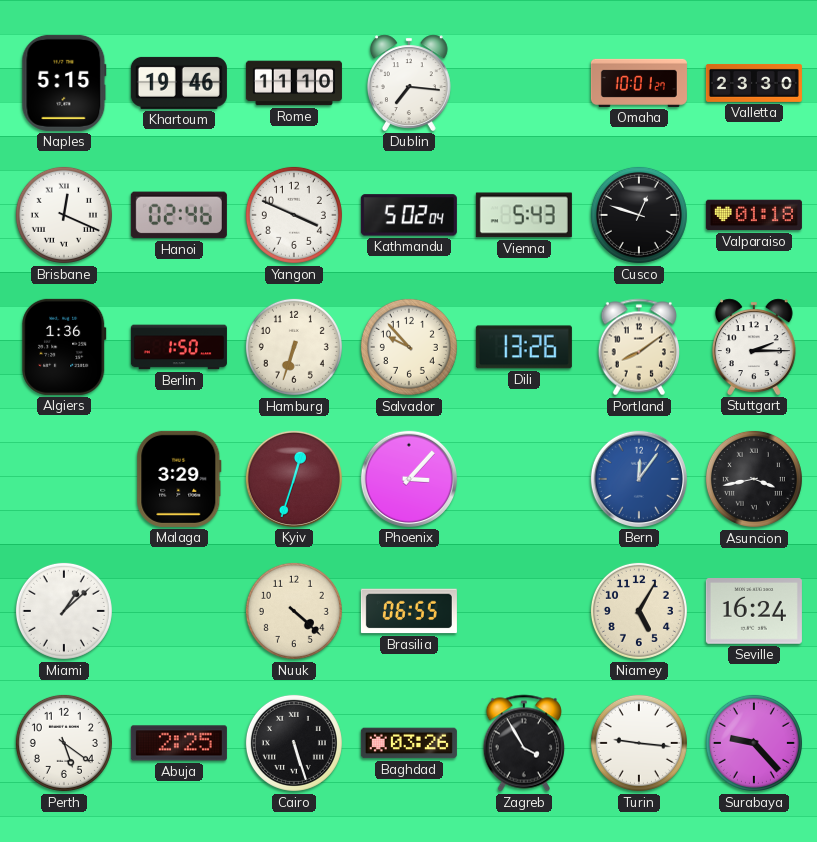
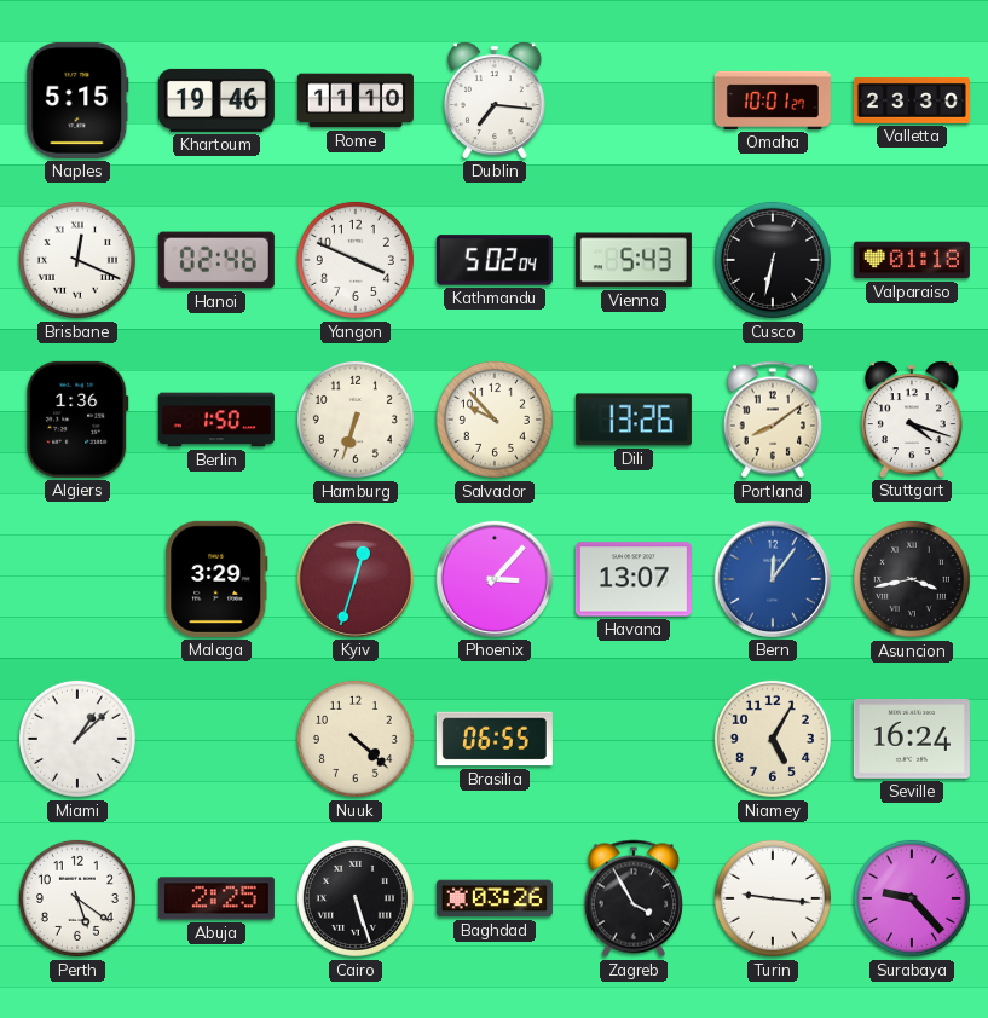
Cusco: 12:48 -> 6:32
Stuttgart: 2:15 -> 4:18
Havana: none -> 13:07
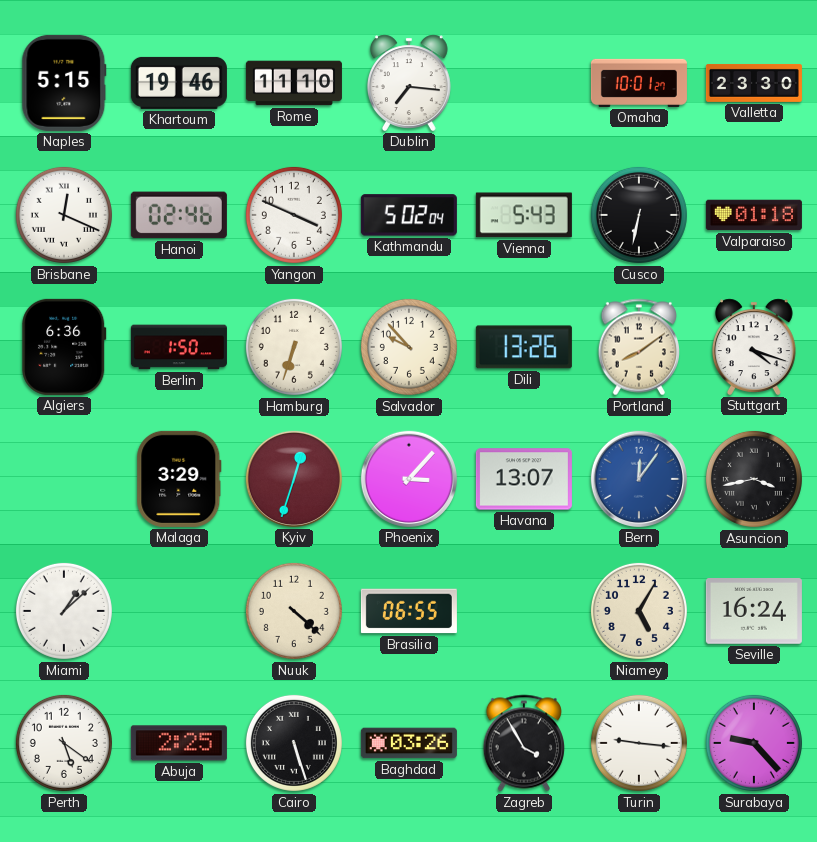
Algiers: 1:36 -> 6:36
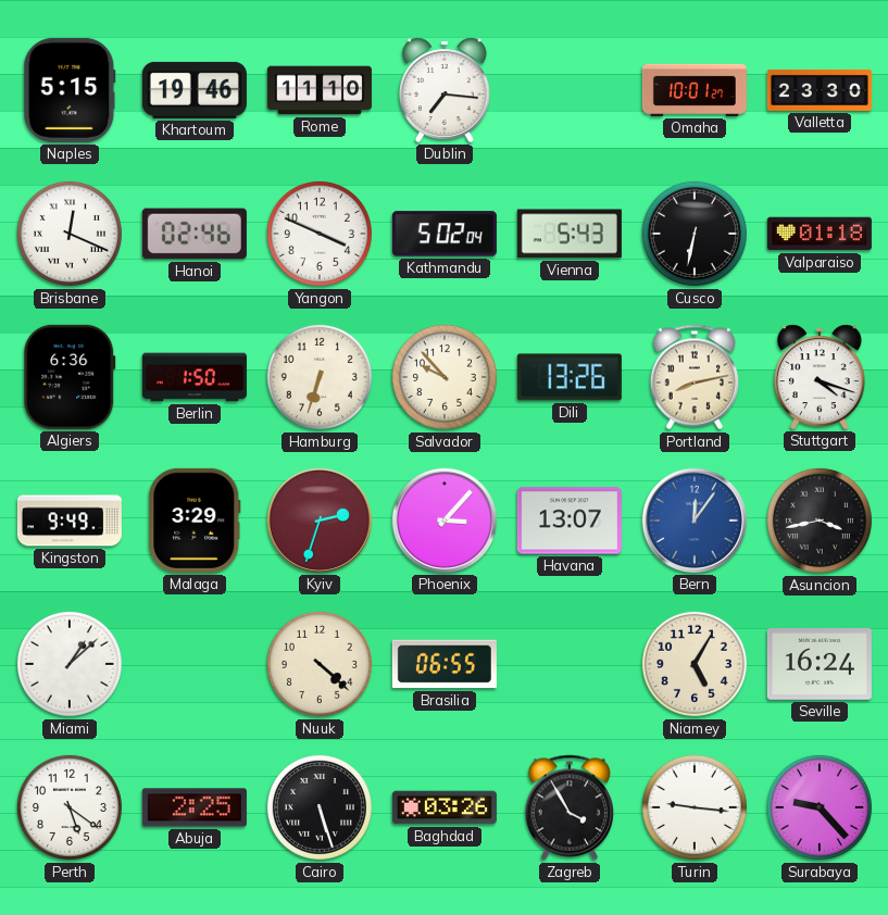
Portland: 8:09 -> 8:13
Kingston: none -> 9:49
Kyiv: 12:33 -> 2:33
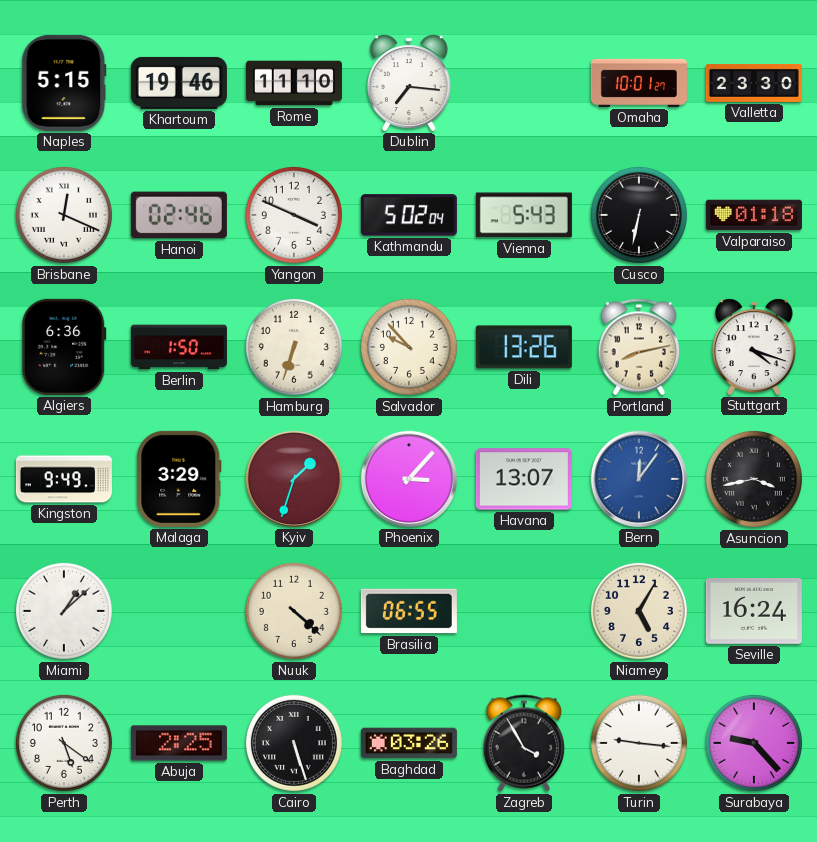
Kyiv: 2:33 -> 1:33
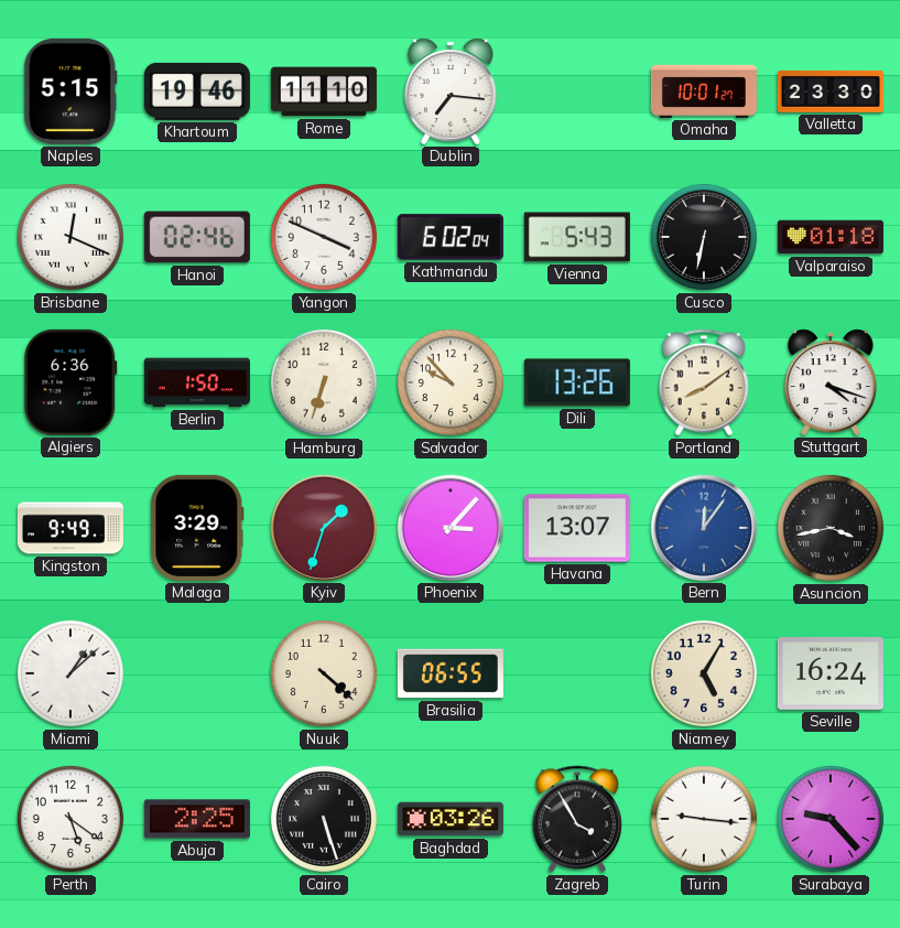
Kathmandu: 5:02 -> 6:02
Portland: 8:13 -> 8:09
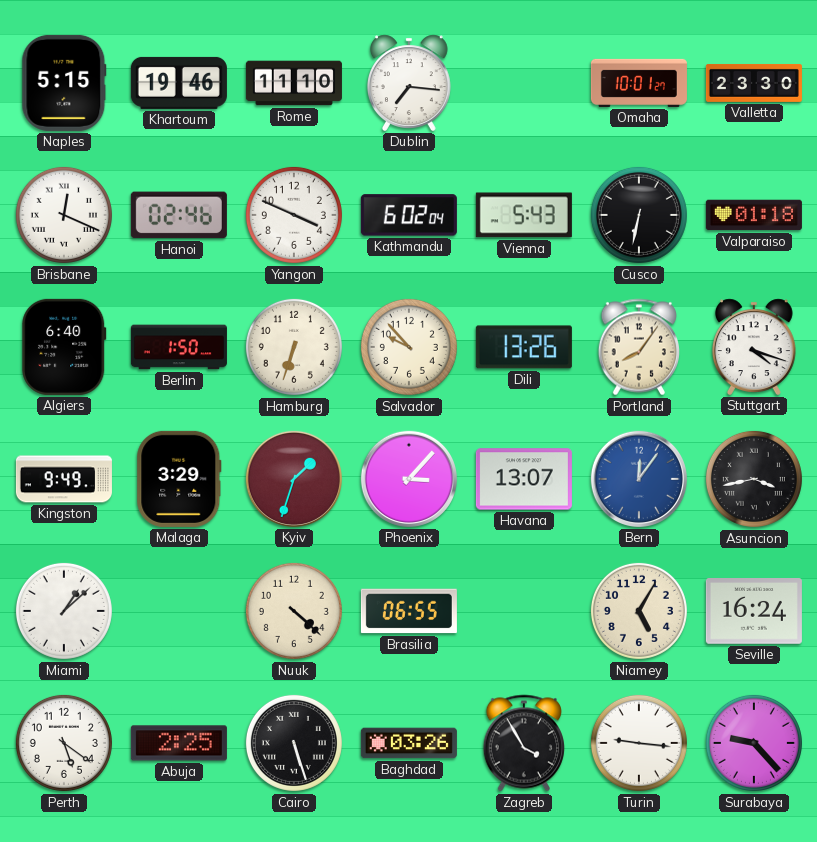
Algiers: 6:36 -> 6:40
Portland: 8:09 -> 8:06
